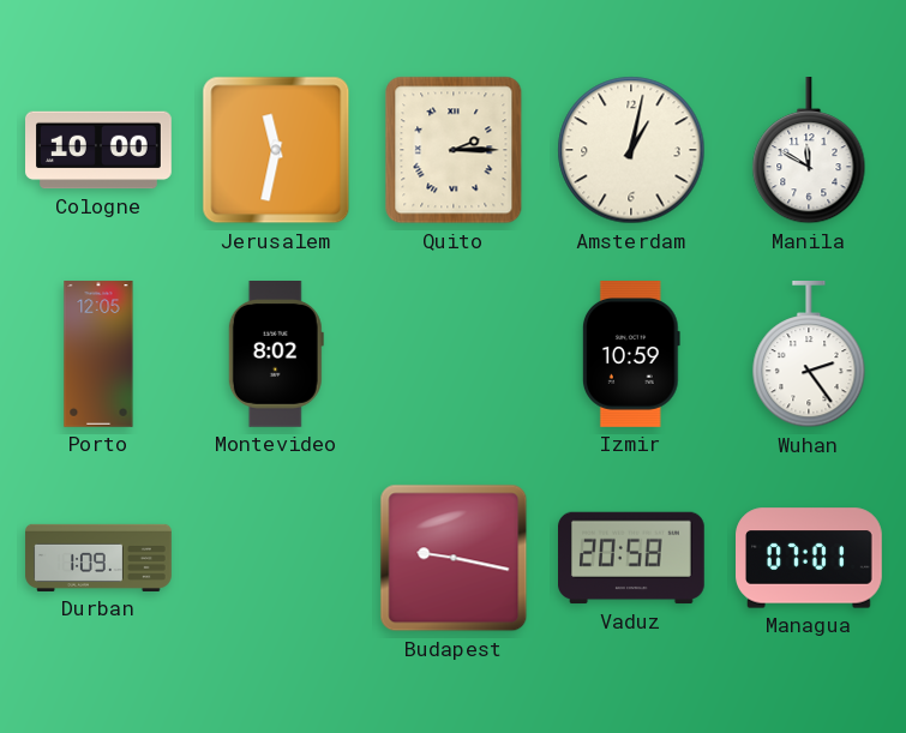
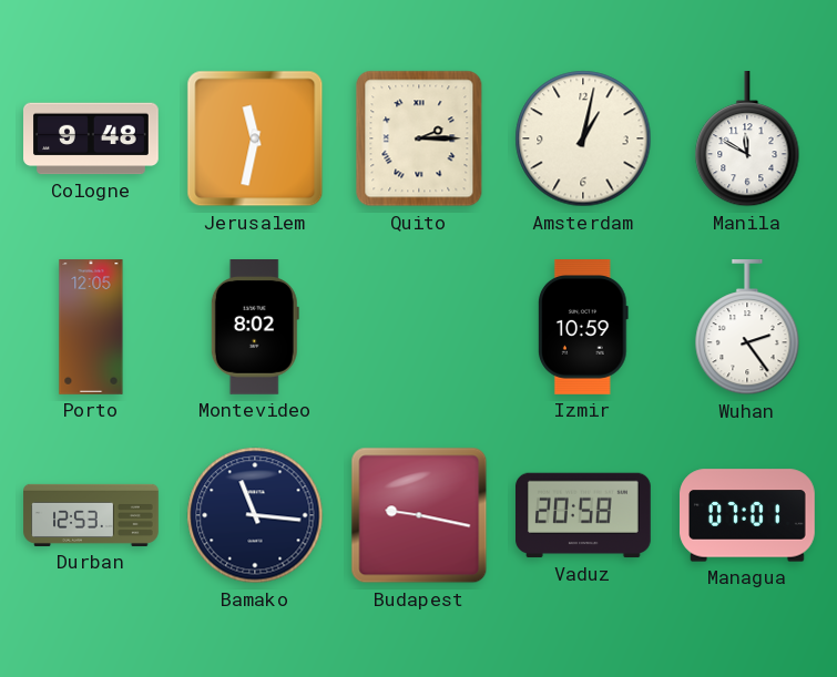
Cologne: 10:00 -> 9:48
Durban: 1:09 -> 12:53
Bamako: none -> 11:16
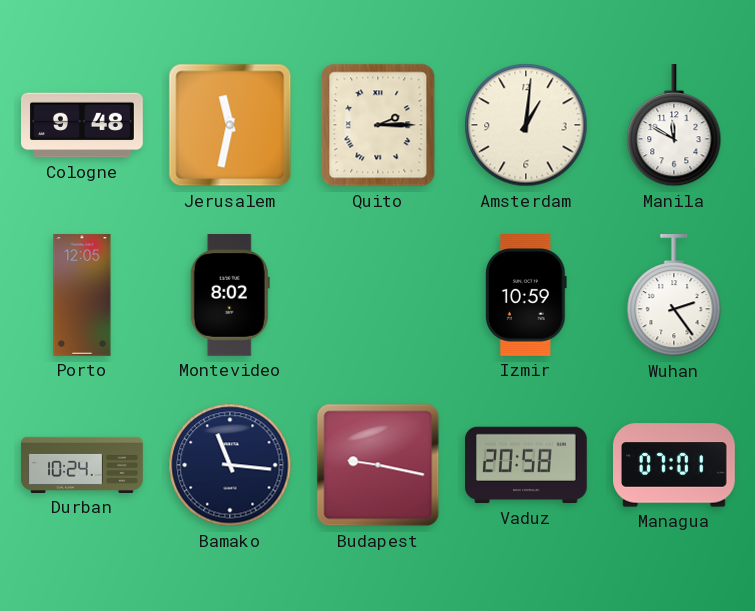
Amsterdam: 1:02 -> 1:01
Durban: 12:53 -> 10:24
